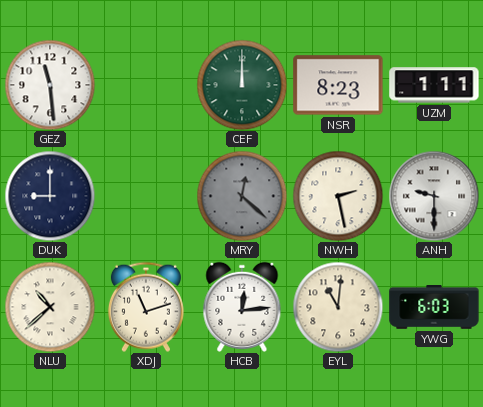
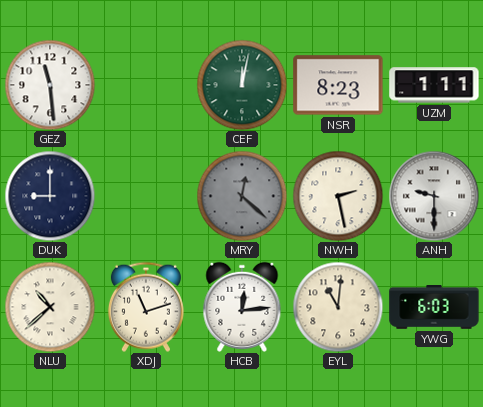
CEF: 12:00 -> 12:02
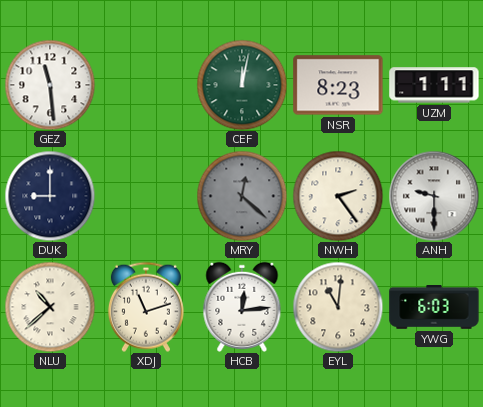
NWH: 2:28 -> 2:24
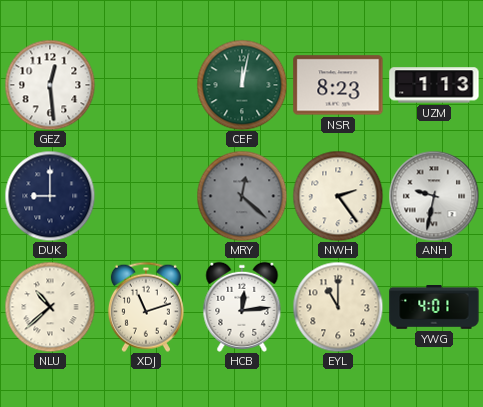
GEZ: 11:29 -> 12:29
UZM: 1:11 -> 1:13
ANH: 9:30 -> 9:32
EYL: 11:01 -> 11:00
YWG: 6:03 -> 4:01
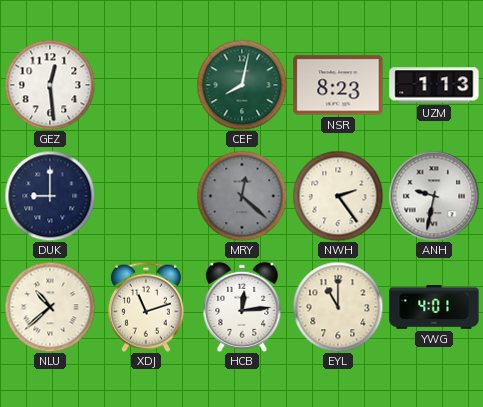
CEF: 12:02 -> 8:02
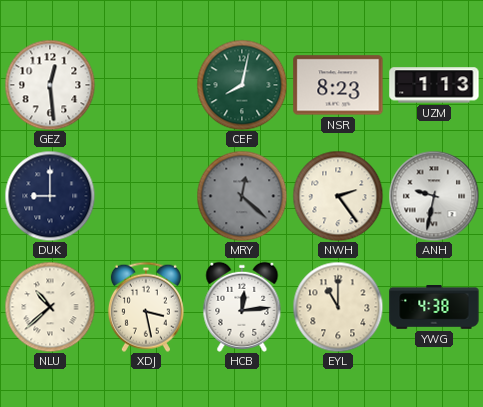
XDJ: 11:12 -> 3:28
YWG: 4:01 -> 4:38
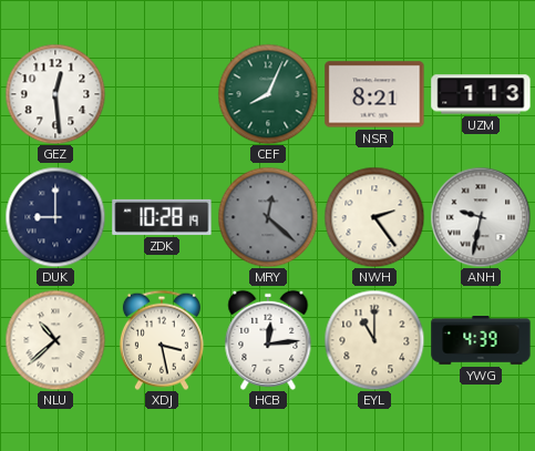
CEF: 8:02 -> 8:04
NSR: 8:23 -> 8:21
ZDK: none -> 10:28
YWG: 4:38 -> 4:39
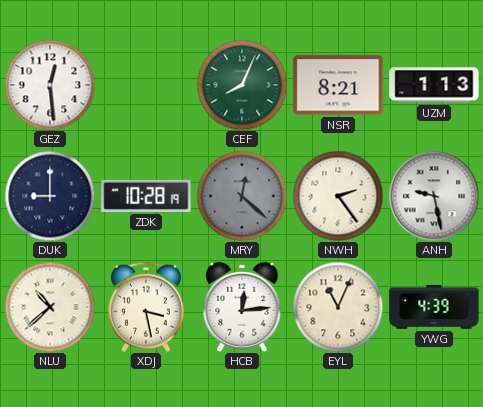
ANH: 9:32 -> 9:28
EYL: 11:00 -> 11:04
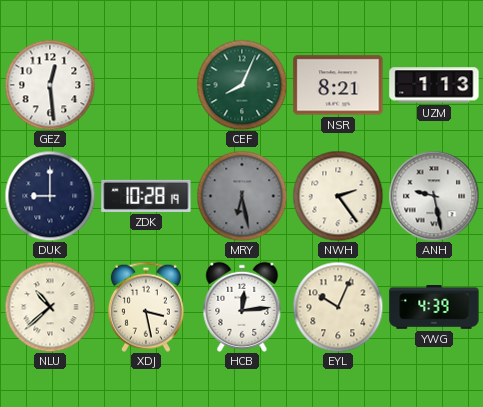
MRY: 12:22 -> 6:28
EYL: 11:04 -> 10:04
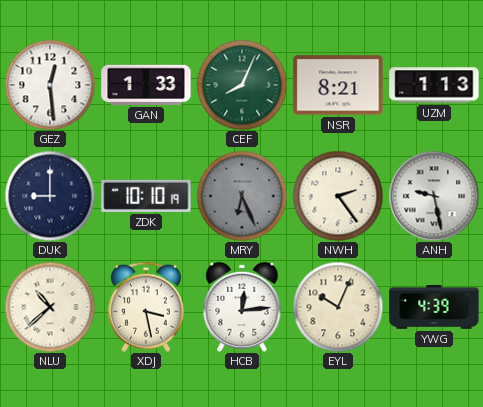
GAN: none -> 1:33
ZDK: 10:28 -> 10:10
MRY: 6:28 -> 6:26
